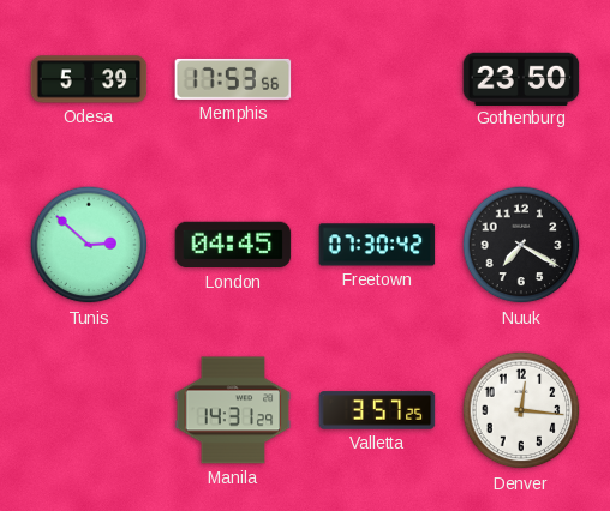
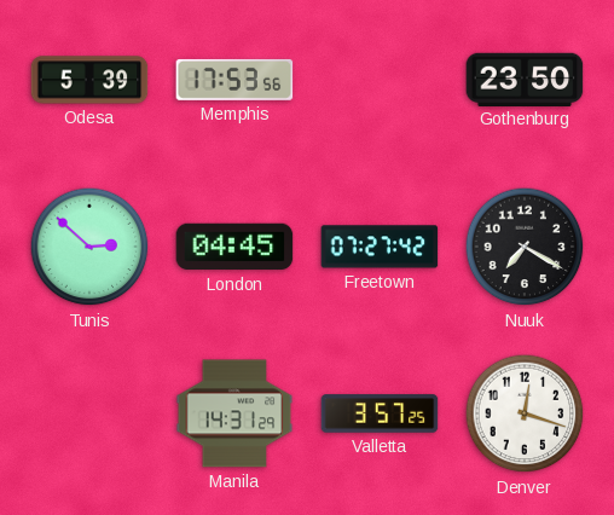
Freetown: 07:30 -> 07:27
Denver: 12:16 -> 12:18
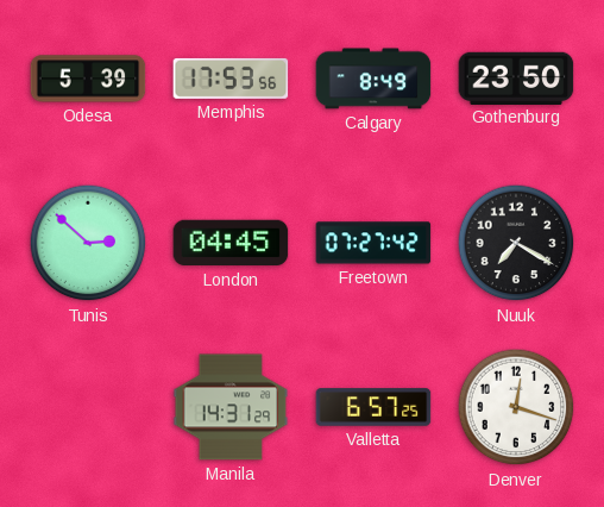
Calgary: none -> 8:49
Valletta: 3:57 -> 6:57
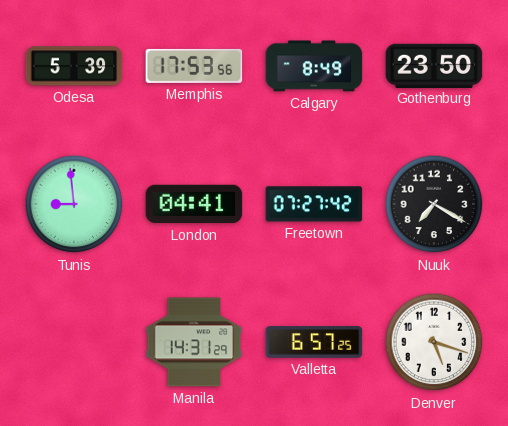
Tunis: 2:52 -> 8:59
London: 04:45 -> 04:41
Denver: 12:18 -> 5:18
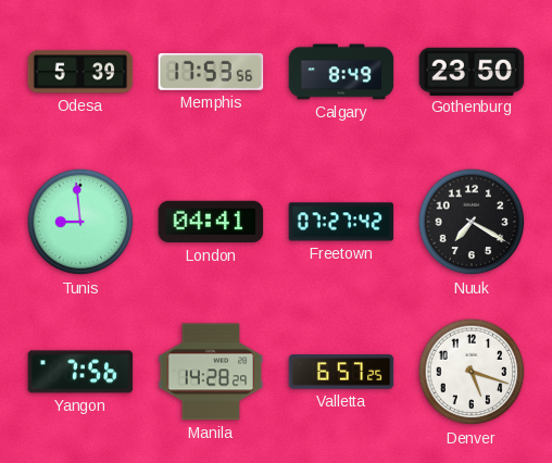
Yangon: none -> 7:56
Manila: 14:31 -> 14:28
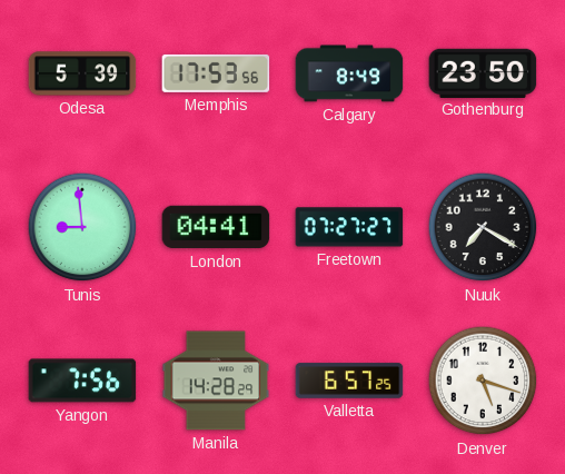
Freetown: 07:27:42 -> 07:27:27
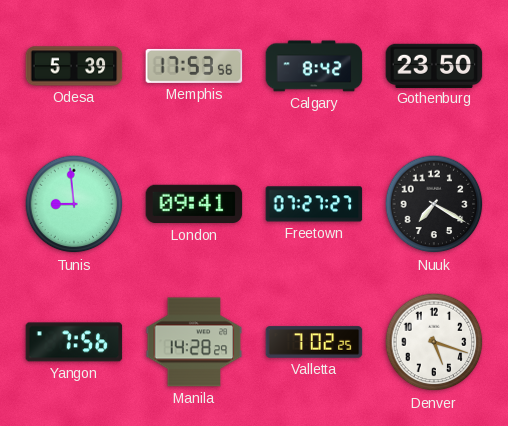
Calgary: 8:49 -> 8:42
London: 04:41 -> 09:41
Valletta: 6:57 -> 7:02
